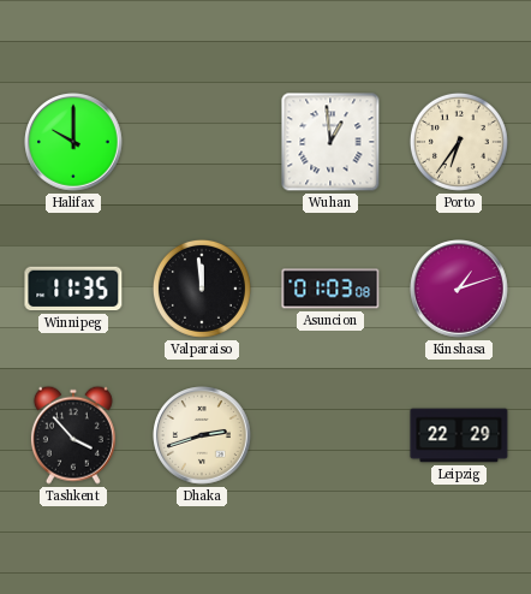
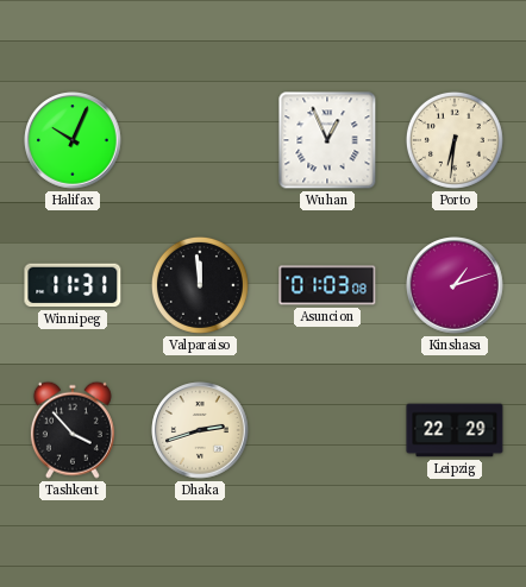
Halifax: 10:00 -> 10:04
Wuhan: 12:59 -> 12:56
Porto: 6:36 -> 6:31
Winnipeg: 11:35 -> 11:31
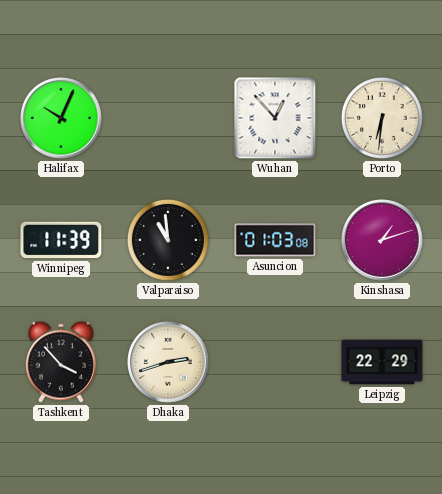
Wuhan: 12:56 -> 12:53
Winnipeg: 11:31 -> 11:39
Valparaiso: 11:59 -> 10:59
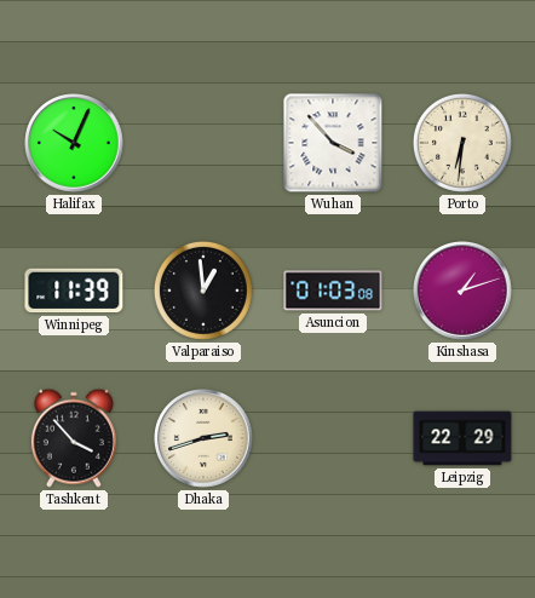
Wuhan: 12:53 -> 3:53
Valparaiso: 10:59 -> 12:59
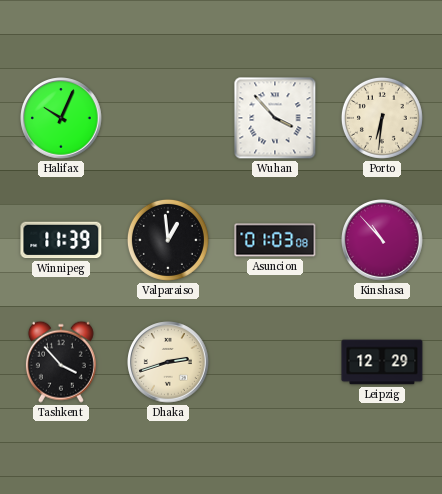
Kinshasa: 1:12 -> 10:53
Leipzig: 22:29 -> 12:29
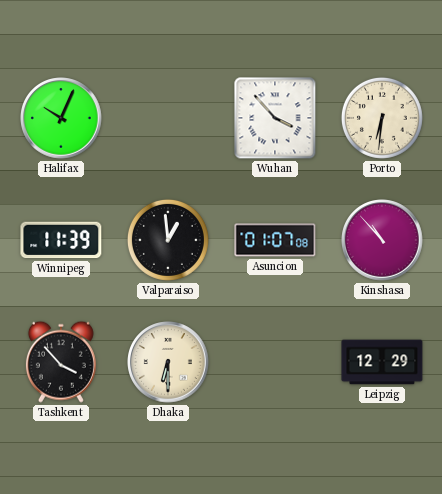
Asuncion: 01:03 -> 01:07
Dhaka: 2:42 -> 6:30
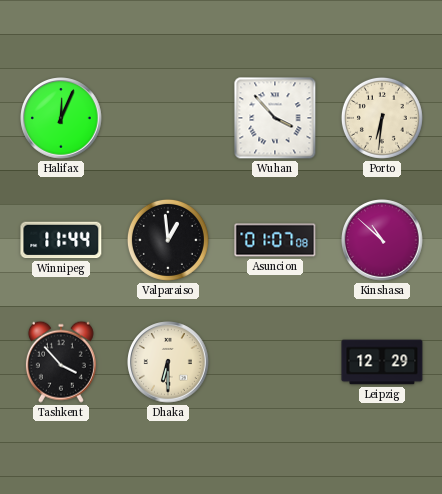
Halifax: 10:04 -> 12:04
Winnipeg: 11:39 -> 11:44
Kinshasa: 10:53 -> 10:52
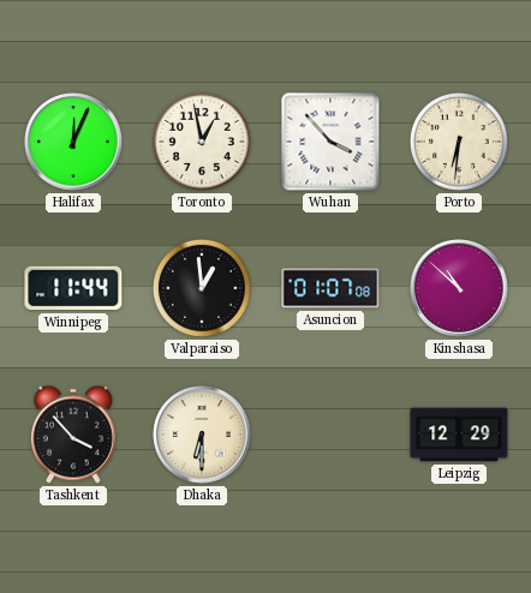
Toronto: none -> 12:58
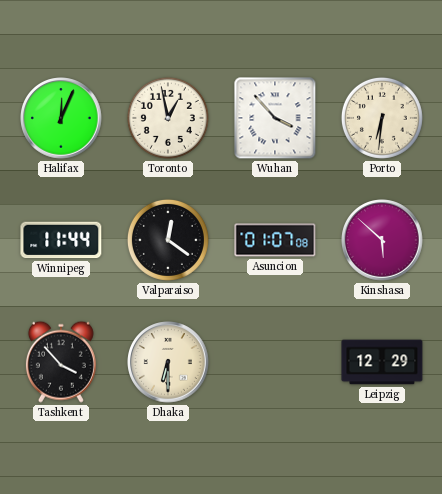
Valparaiso: 12:59 -> 12:21
Kinshasa: 10:52 -> 5:52
